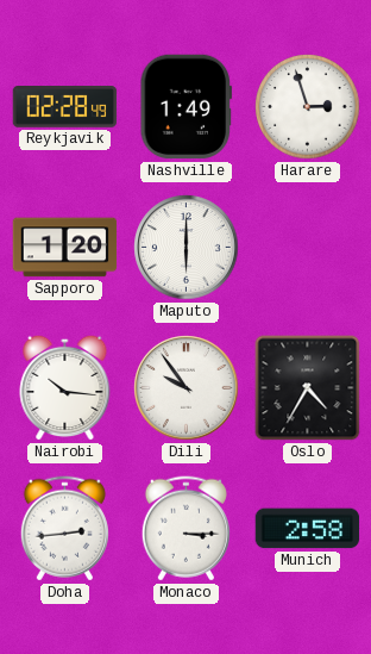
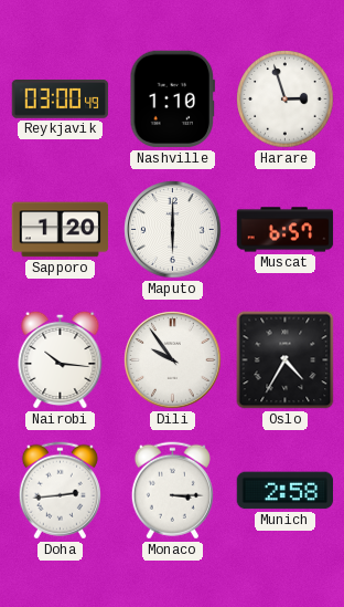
Reykjavik: 02:28 -> 03:00
Nashville: 1:49 -> 1:10
Muscat: none -> 6:57
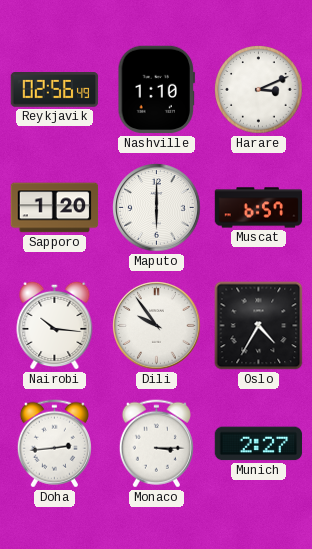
Reykjavik: 03:00 -> 02:56
Harare: 2:57 -> 3:11
Munich: 2:58 -> 2:27
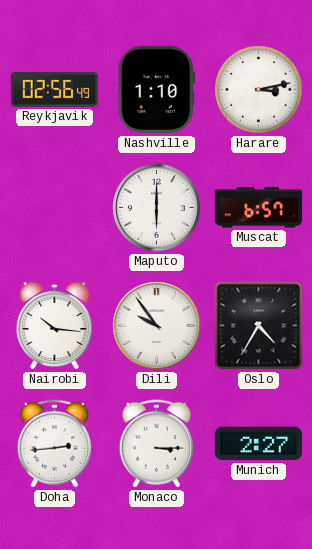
Harare: 3:11 -> 3:13
Sapporo: 1:20 -> none
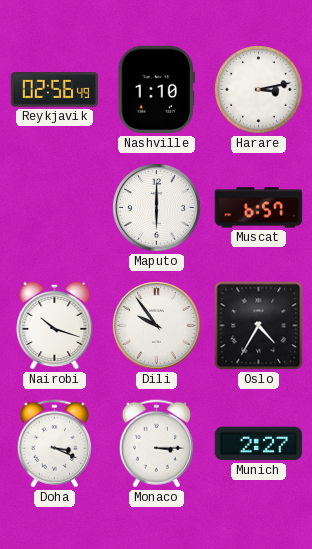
Nairobi: 10:16 -> 10:18
Doha: 2:44 -> 3:19
